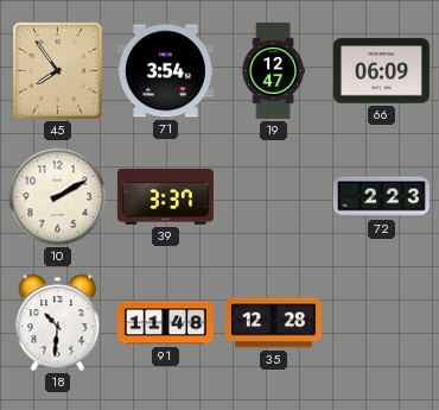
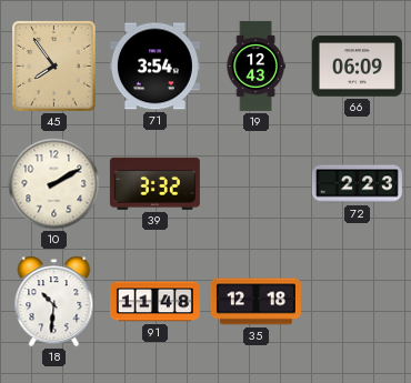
19: 12:47 -> 12:43
39: 3:37 -> 3:32
35: 12:28 -> 12:18
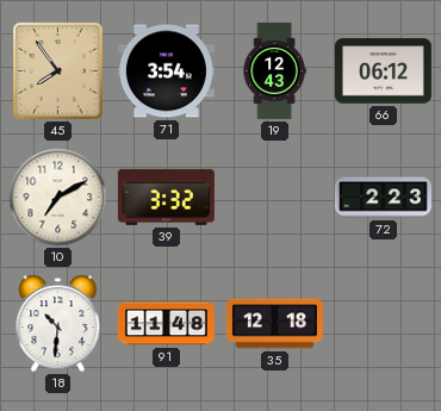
66: 06:09 -> 06:12
10: 2:10 -> 7:10
